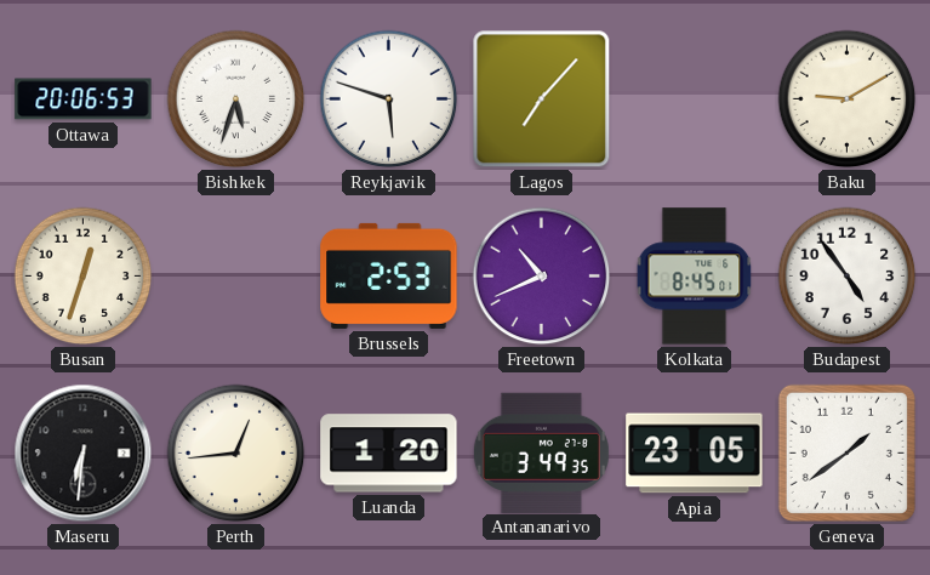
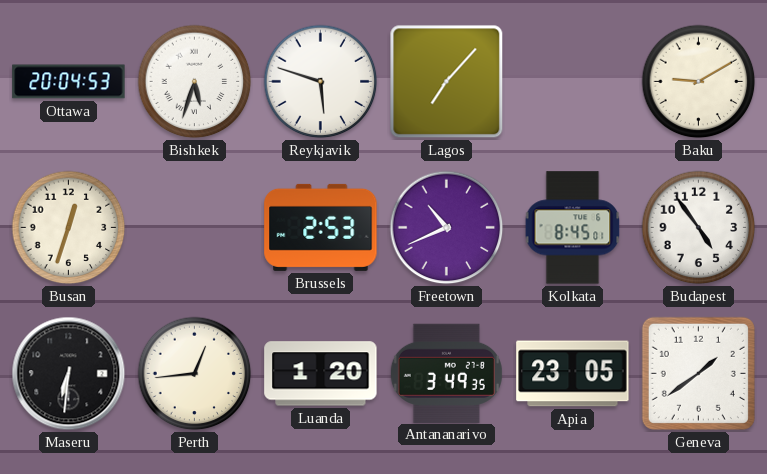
Ottawa: 20:06 -> 20:04
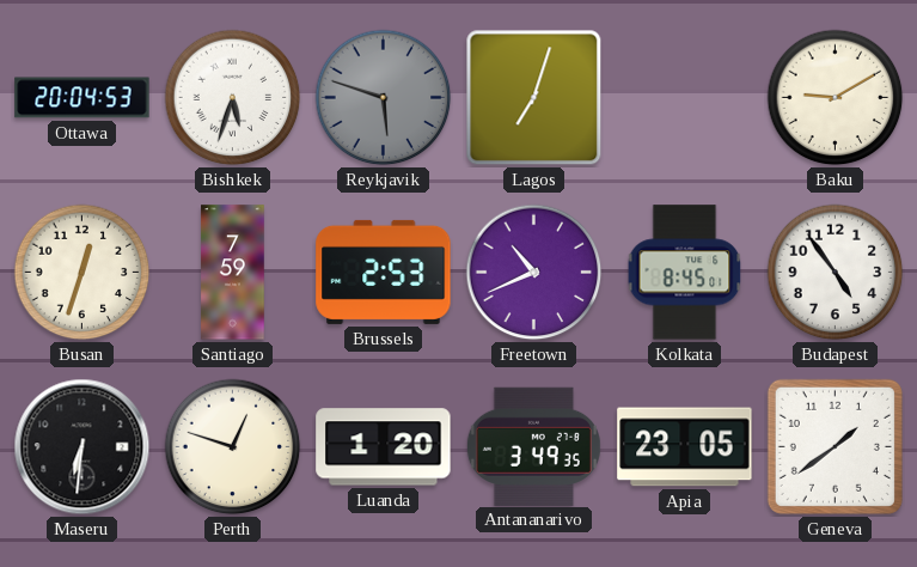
Reykjavik dial: white -> grey
Lagos: 7:07 -> 7:03
Santiago: none -> 7:59
Perth: 12:44 -> 12:48
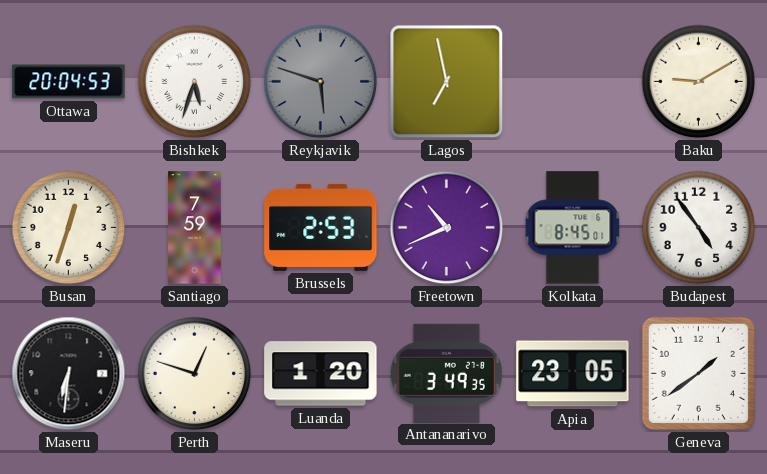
Lagos: 7:03 -> 6:58
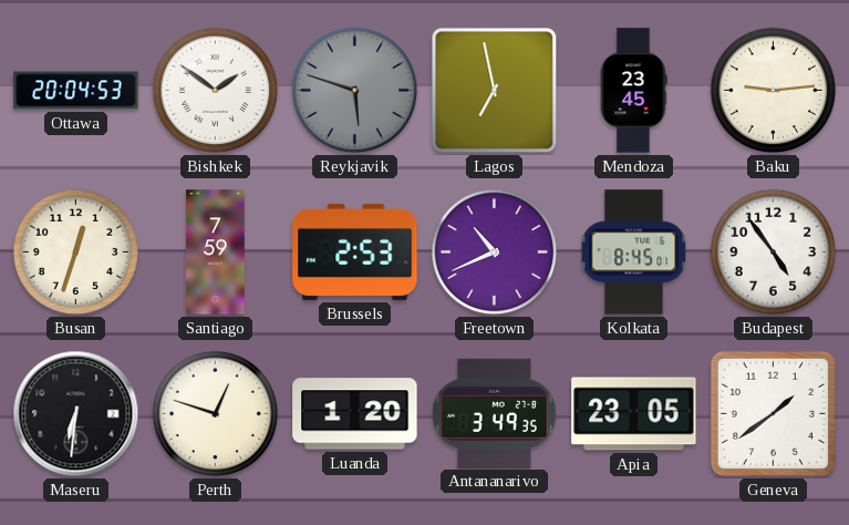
Bishkek: 5:33 -> 1:51
Mendoza: none -> 23:45
Baku: 9:10 -> 9:14
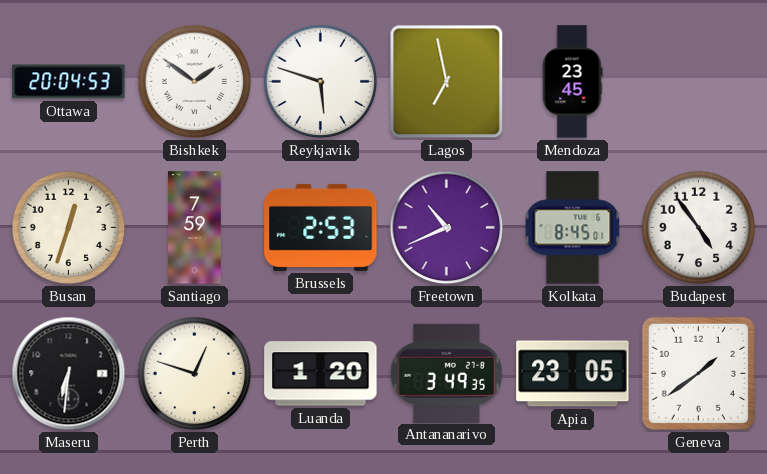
Reykjavik dial: grey -> white
Baku: 9:14 -> none
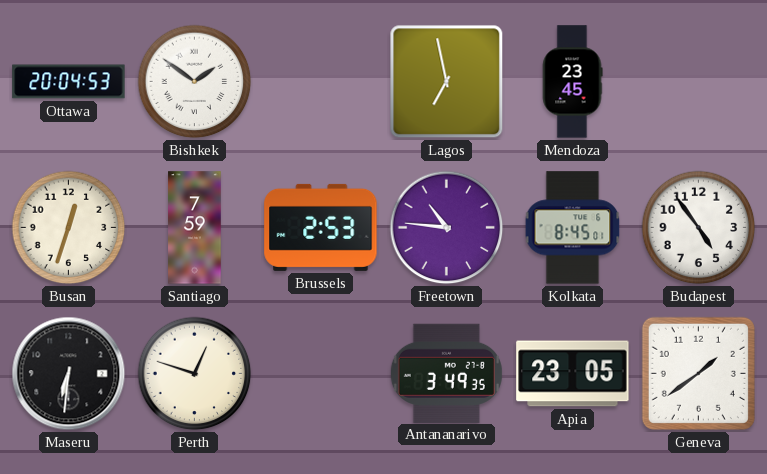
Reykjavik: 5:48 -> none
Freetown: 10:41 -> 10:46
Luanda: 1:20 -> none
